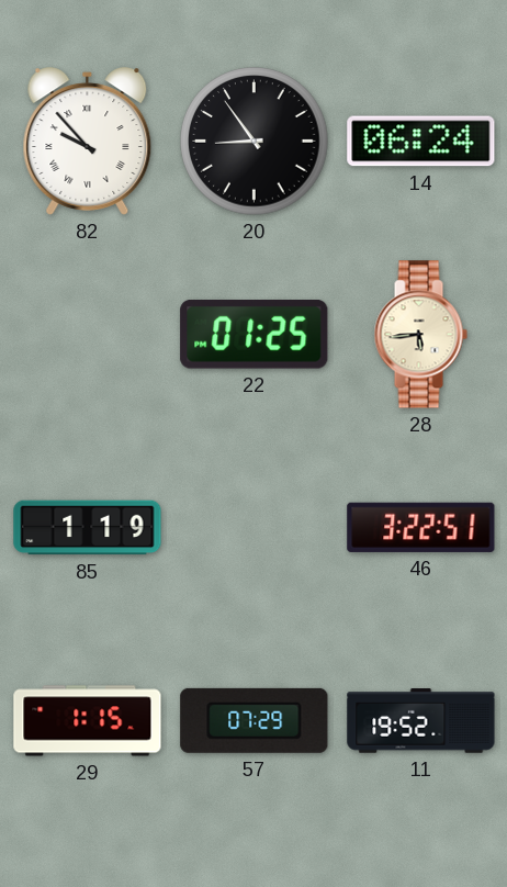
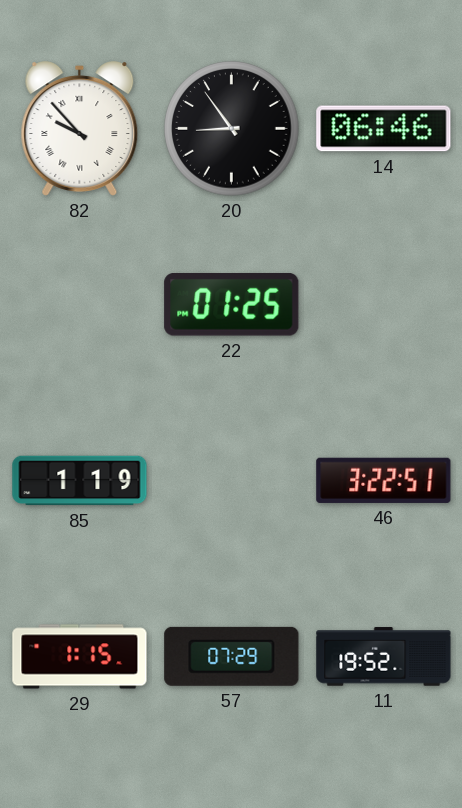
14: 06:24 -> 06:46
28: 5:44 -> none
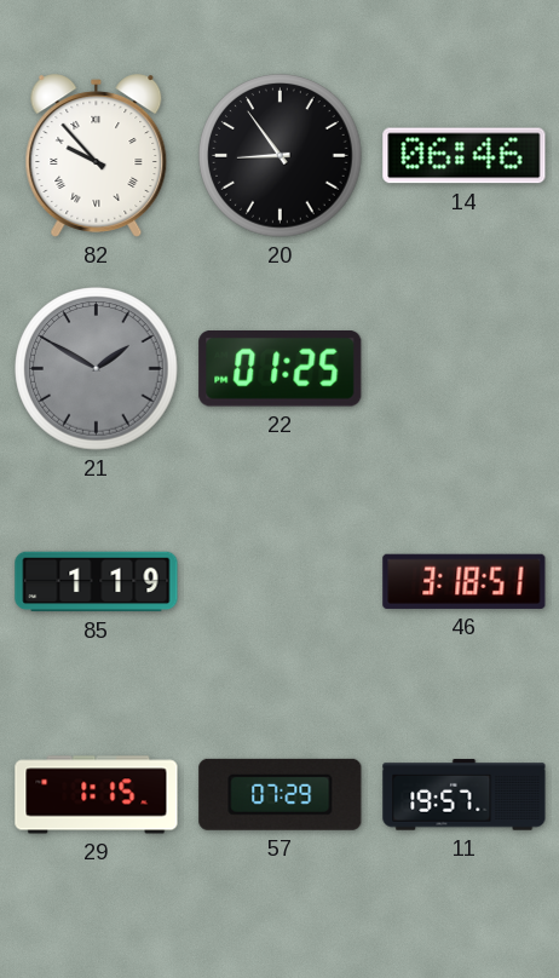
21: none -> 1:50
46: 3:22 -> 3:18
11: 19:52 -> 19:57
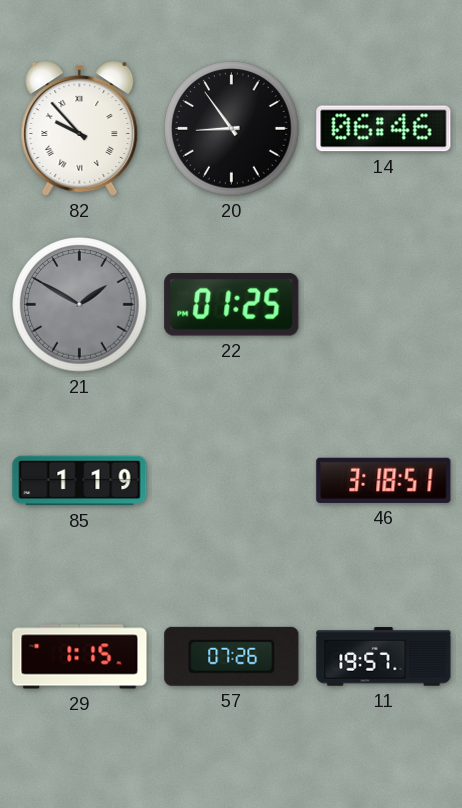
57: 07:29 -> 07:26
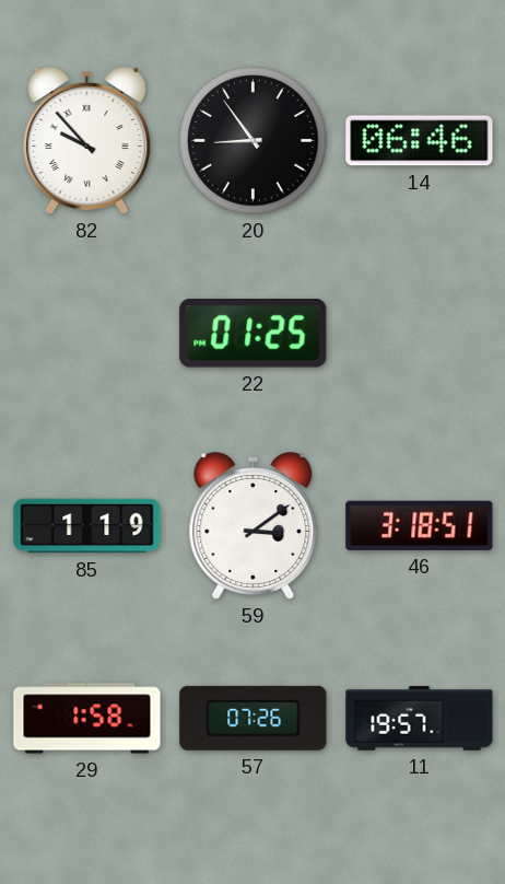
21: 1:50 -> none
59: none -> 3:09
29: 1:15 -> 1:58
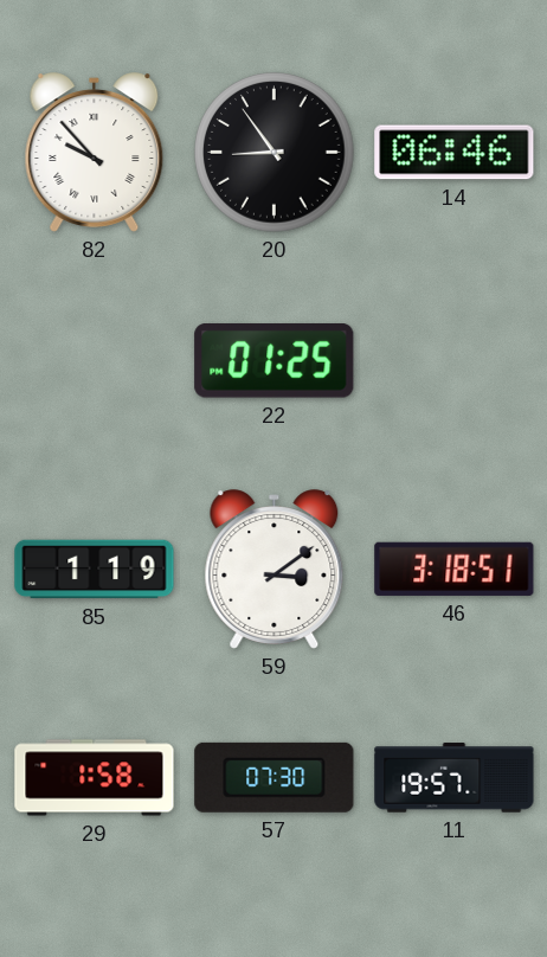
57: 07:26 -> 07:30
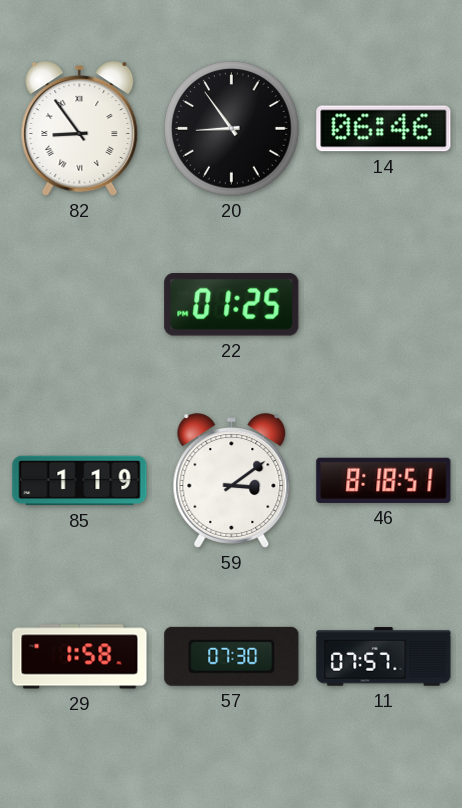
82: 9:53 -> 8:54
46: 3:18 -> 8:18
11: 19:57 -> 07:57
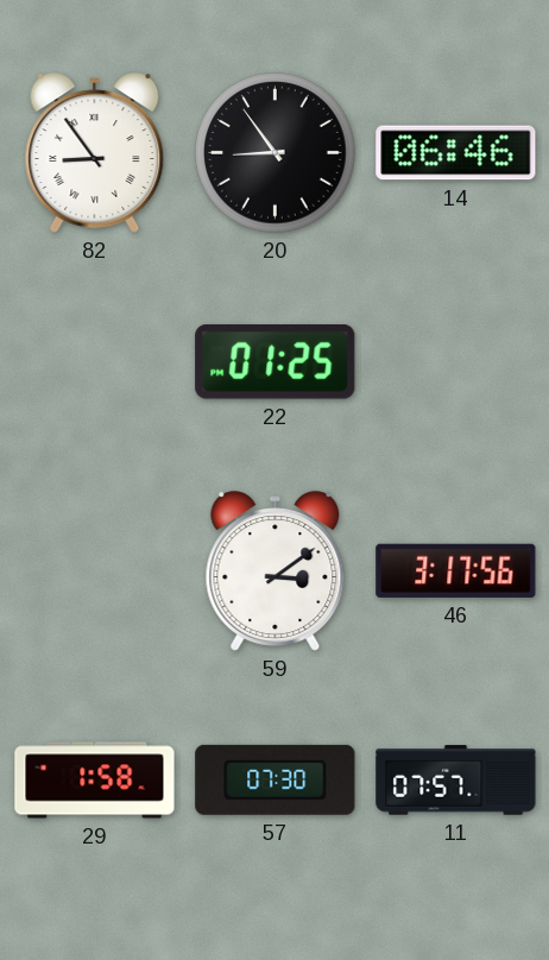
85: 1:19 -> none
46: 8:18 -> 3:17
